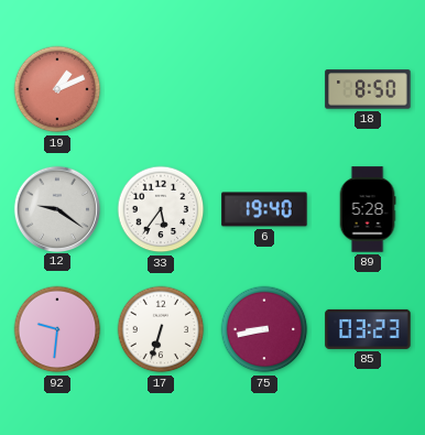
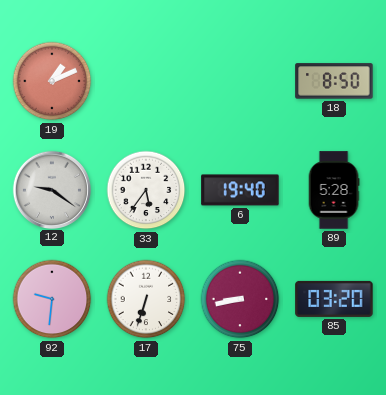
85: 03:23 -> 03:20
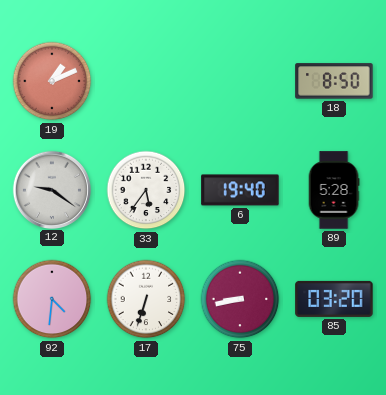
92: 9:31 -> 4:31
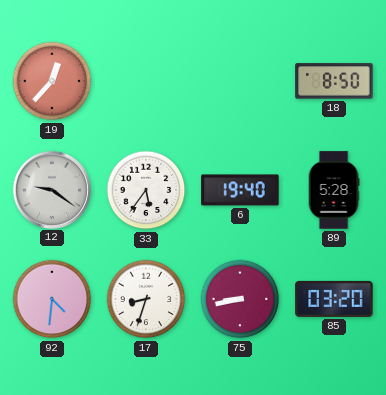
19: 1:11 -> 12:37
17: 6:33 -> 8:33
